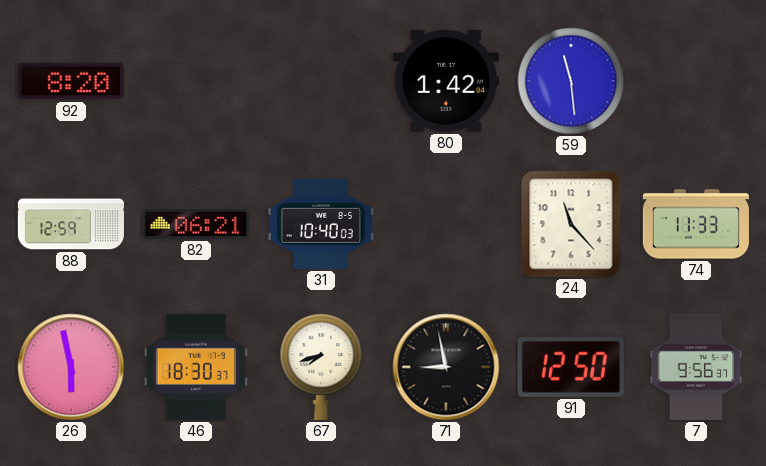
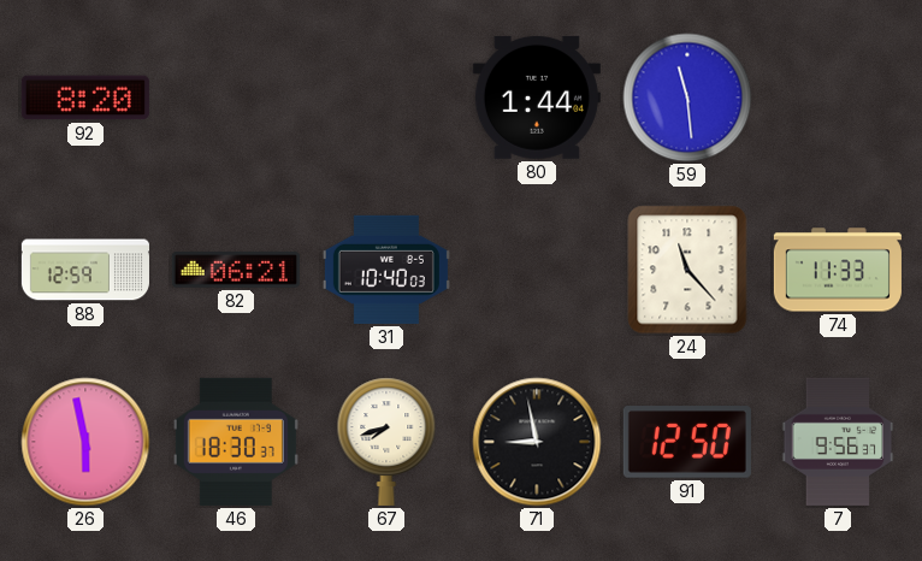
80: 1:42 -> 1:44
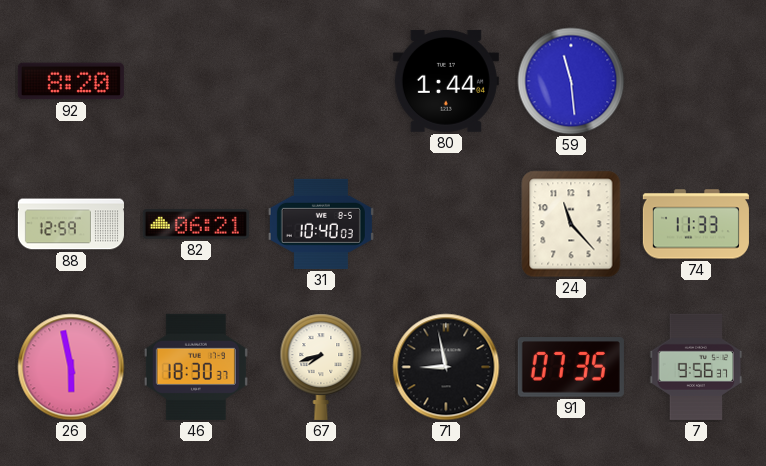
91: 12:50 -> 07:35
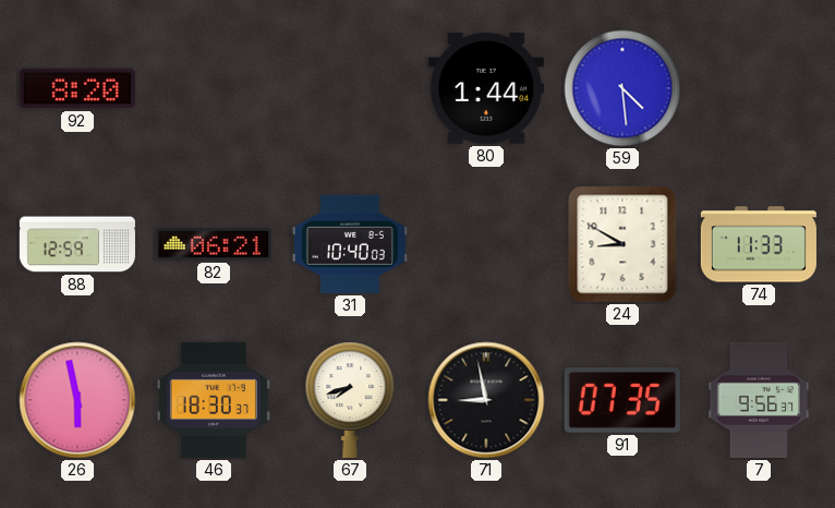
59: 11:29 -> 4:29
24: 11:23 -> 8:50
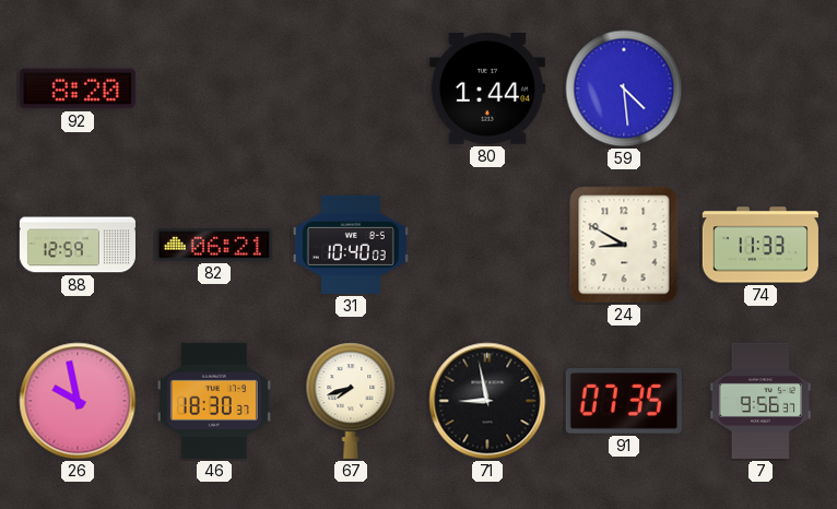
26: 5:58 -> 9:58
